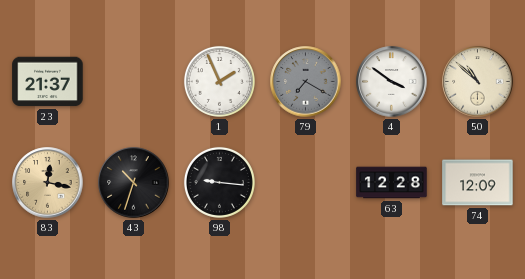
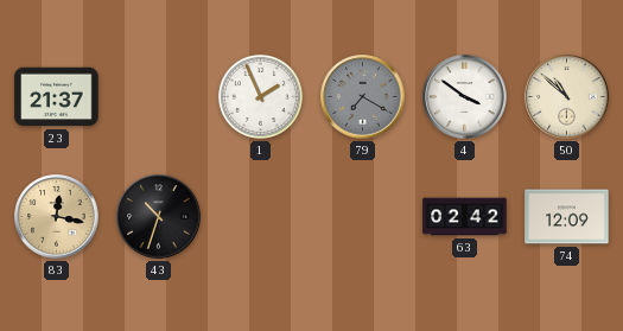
98: 9:16 -> none
63: 12:28 -> 02:42
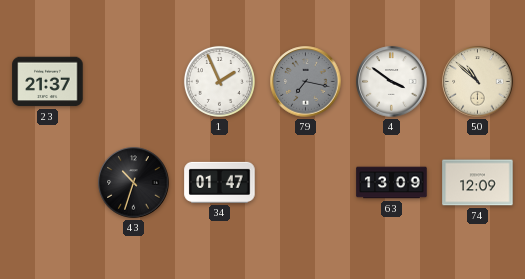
79: 7:20 -> 7:17
83: 12:17 -> none
34: none -> 01:47
63: 02:42 -> 13:09
